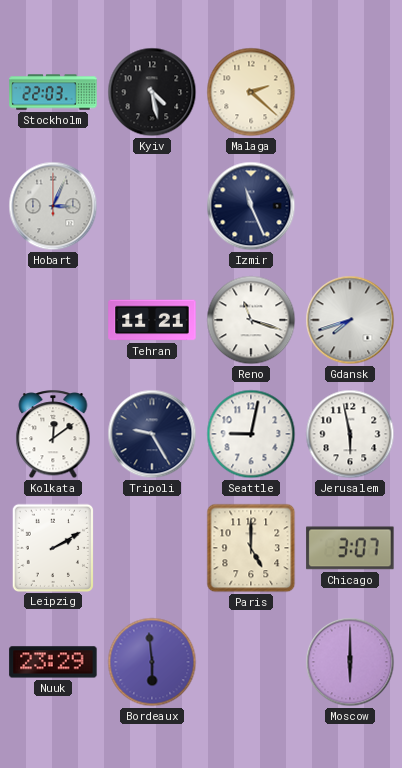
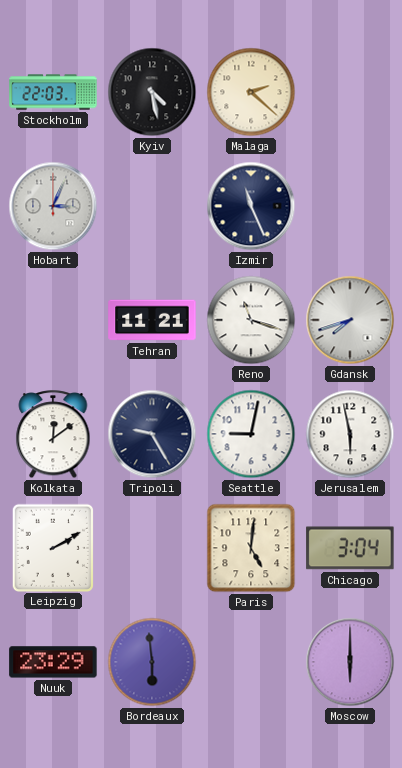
Paris: 5:00 -> 5:01
Chicago: 3:07 -> 3:04
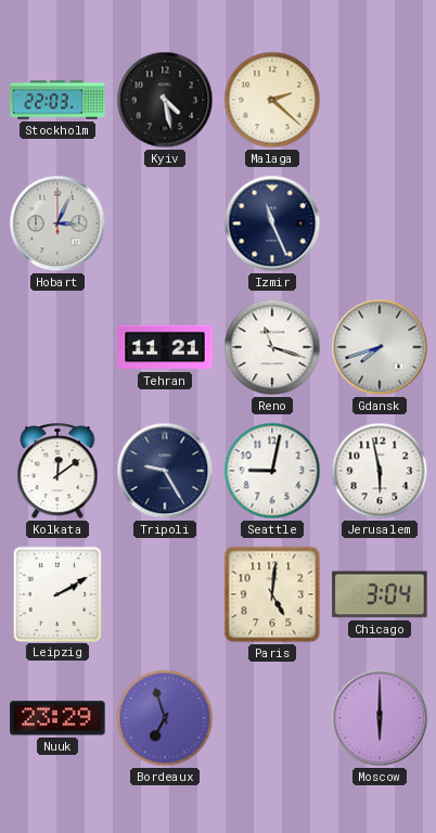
Bordeaux: 5:59 -> 6:57
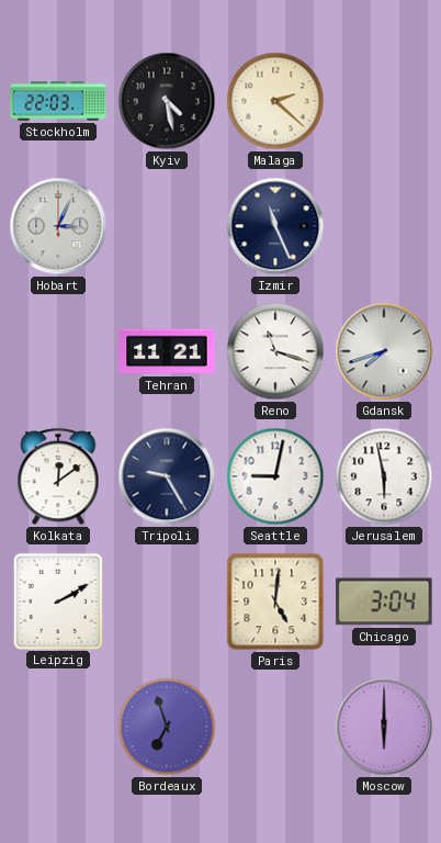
Nuuk: 23:29 -> none
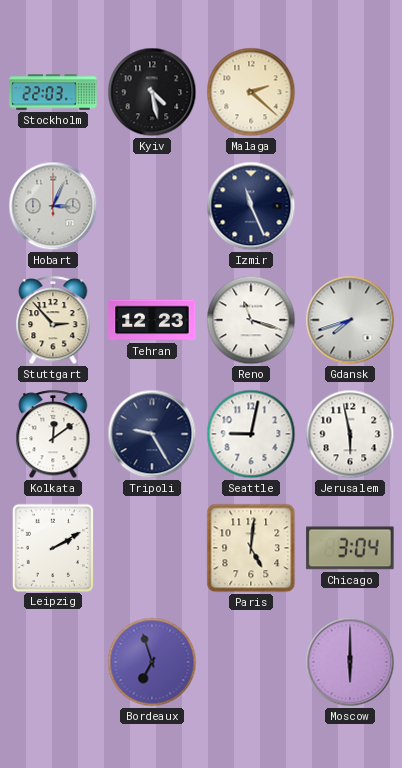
Stuttgart: none -> 2:53
Tehran: 11:21 -> 12:23
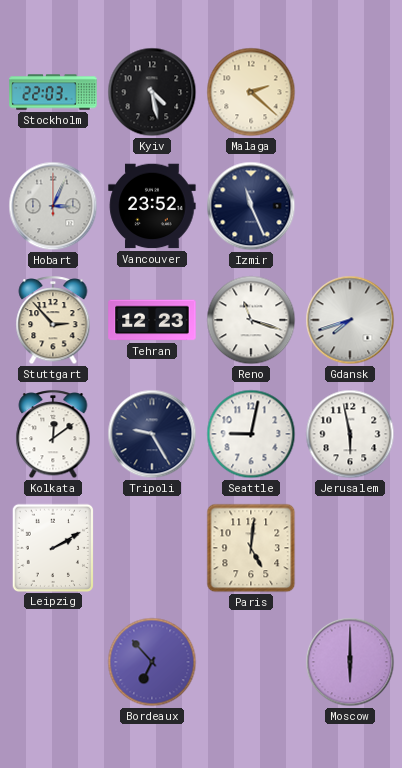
Vancouver: none -> 23:52
Chicago: 3:04 -> none
Bordeaux: 6:57 -> 6:53
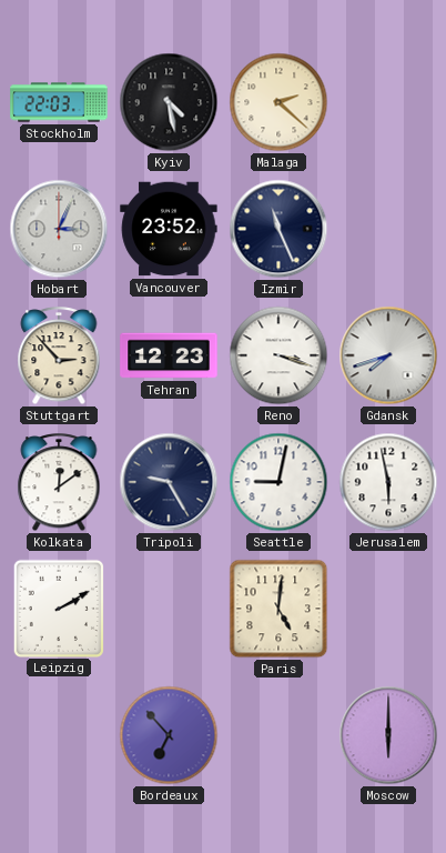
Reno: 11:18 -> 3:18
